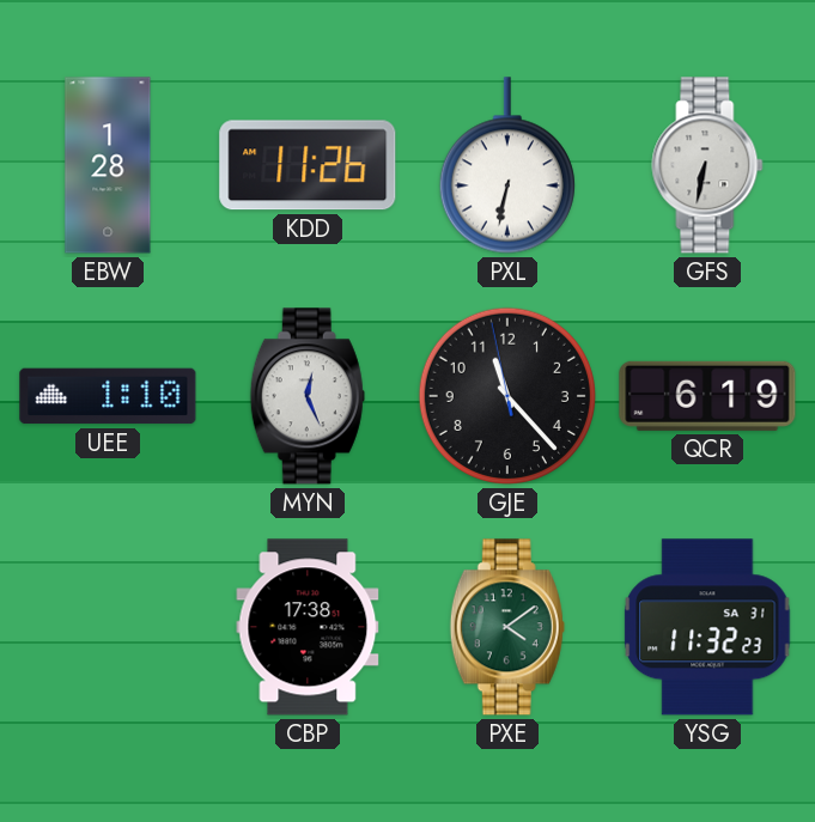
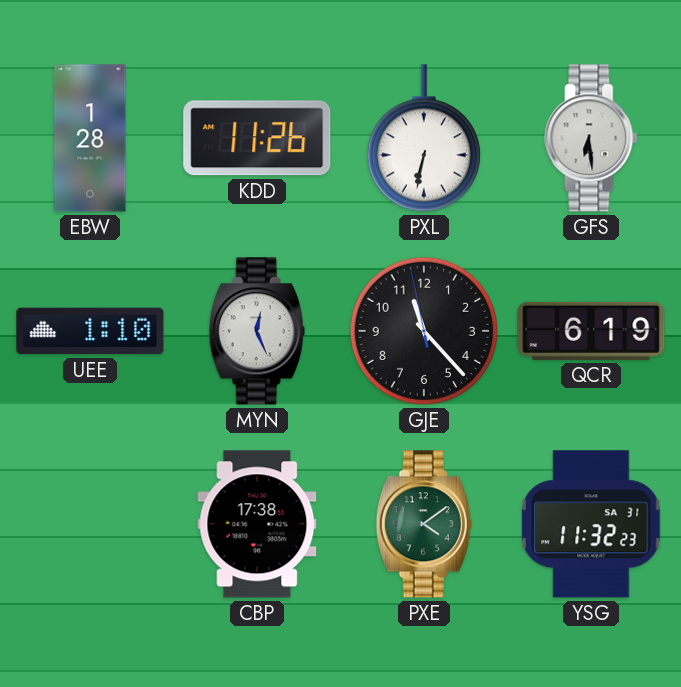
GFS: 6:32 -> 6:29
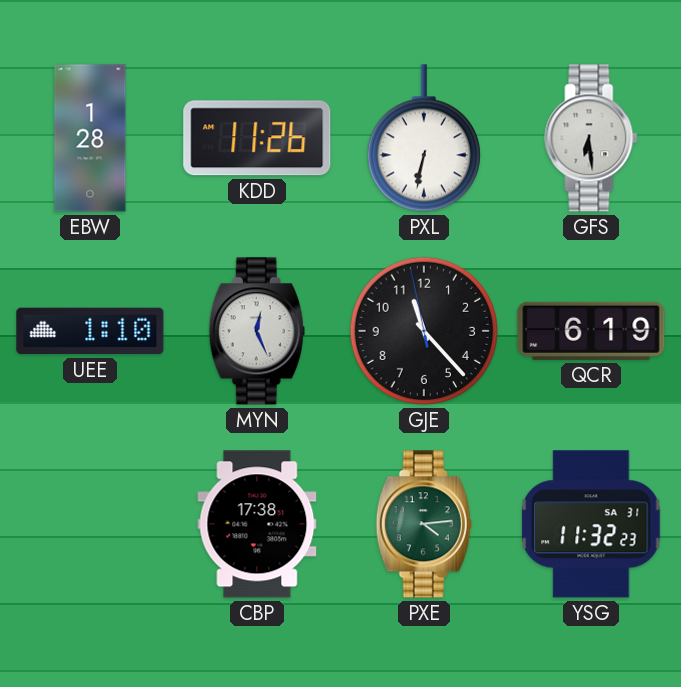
PXE: 4:09 -> 4:14
